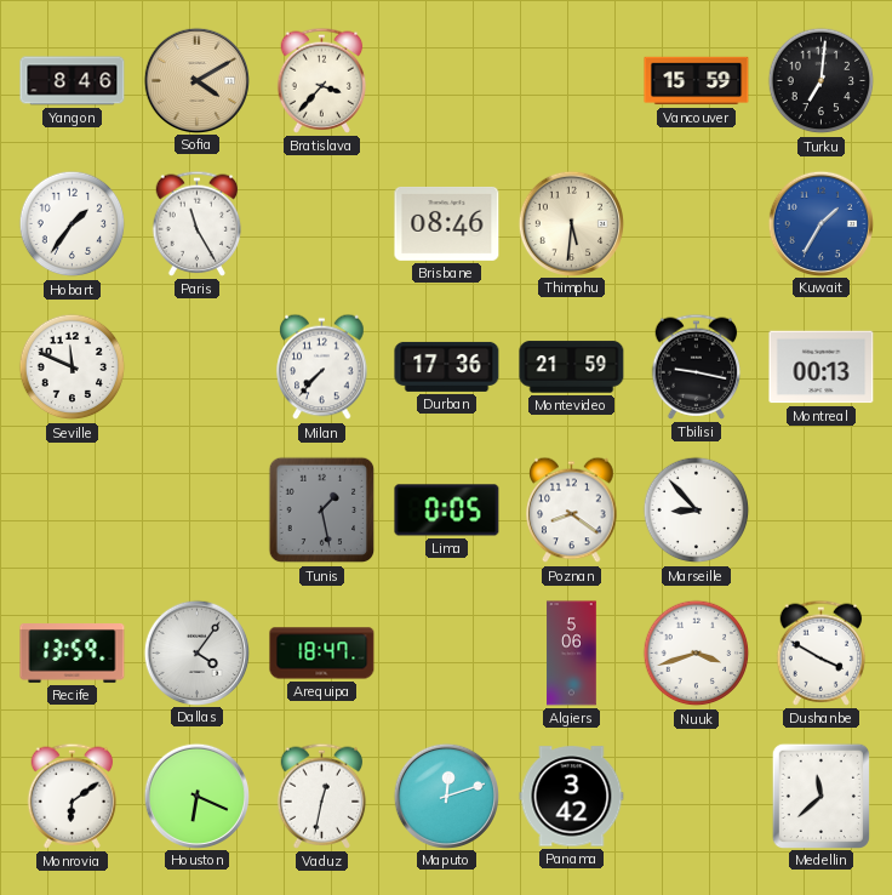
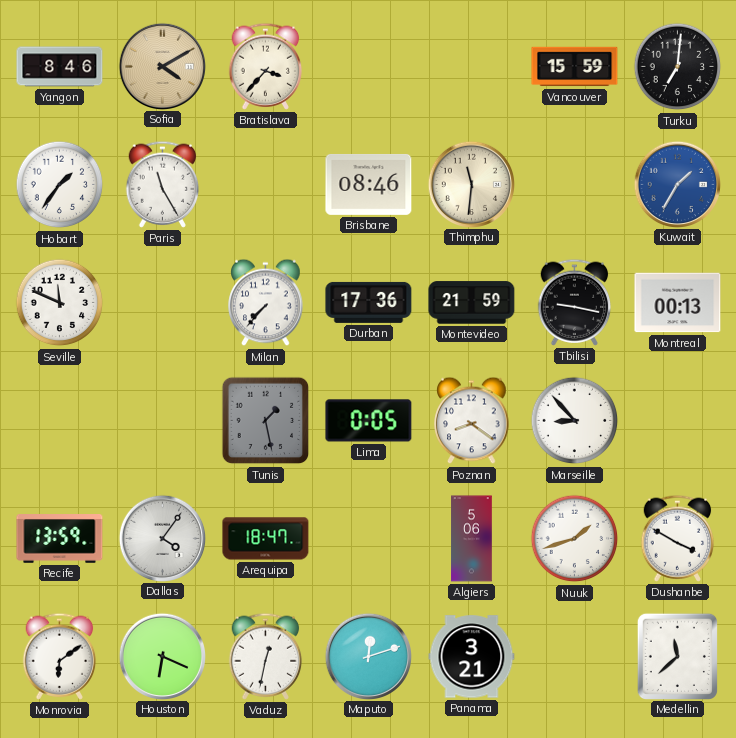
Thimphu: 5:31 -> 11:31
Nuuk: 3:42 -> 1:42
Panama: 3:42 -> 3:21
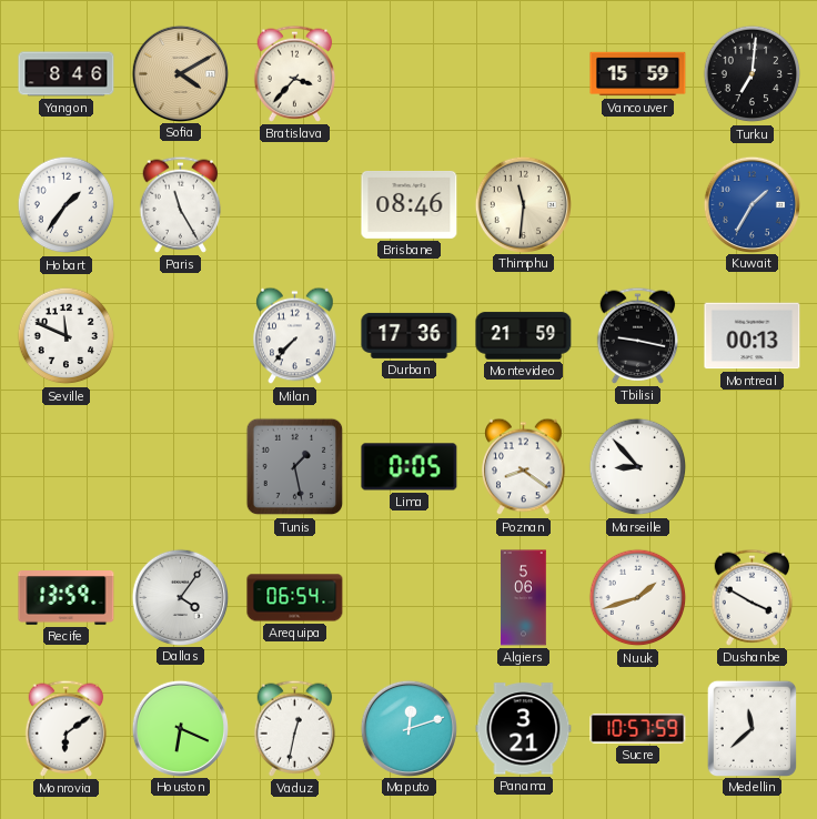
Arequipa: 18:47 -> 06:54
Sucre: none -> 10:57
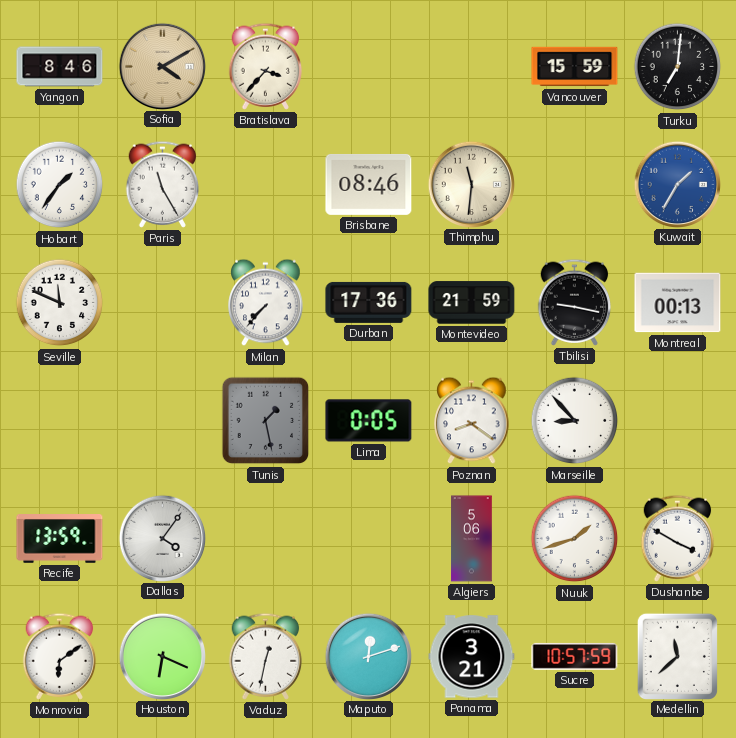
Arequipa: 06:54 -> none
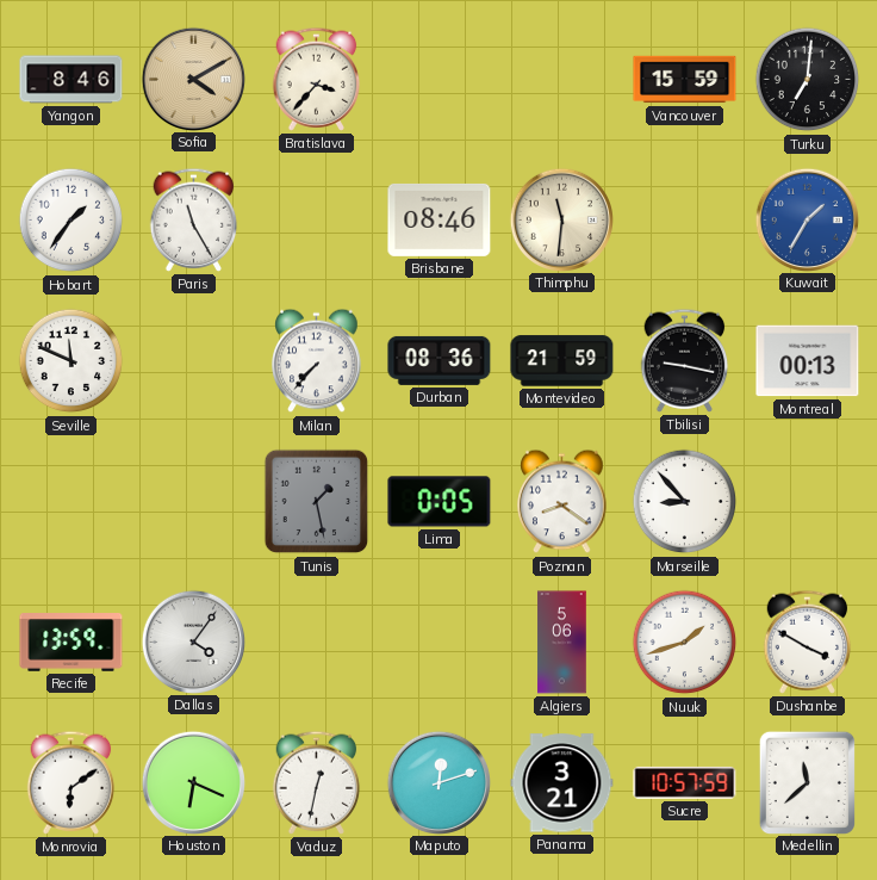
Durban: 17:36 -> 08:36
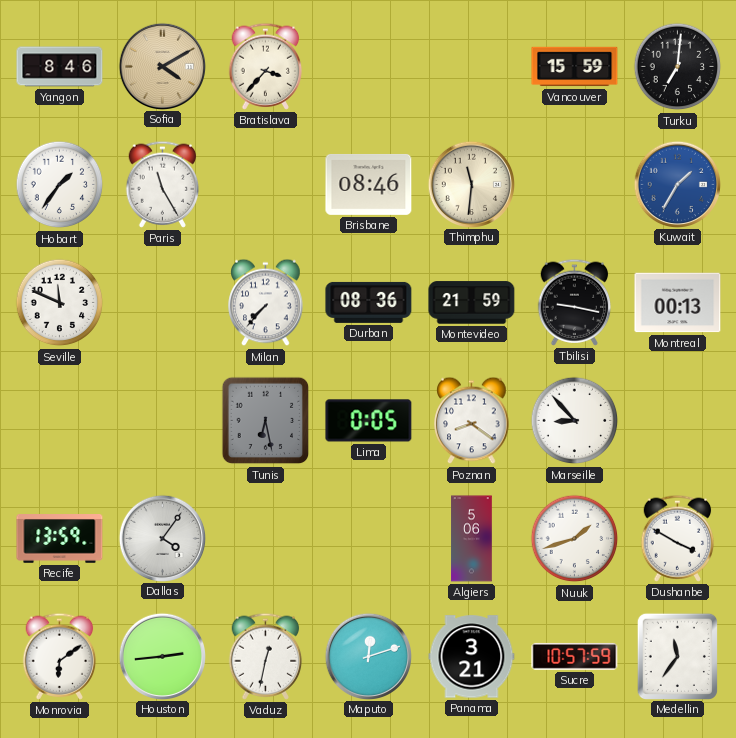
Tunis: 1:28 -> 6:28
Houston: 6:19 -> 2:44
Medellin: 11:38 -> 11:36
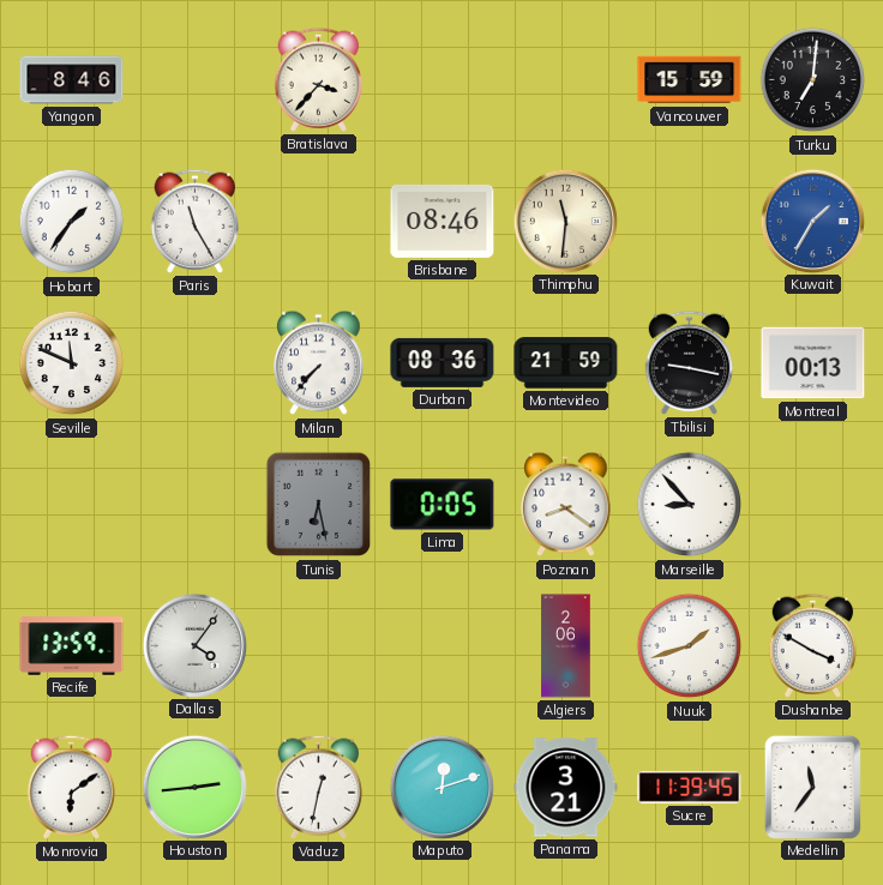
Sofia: 4:10 -> none
Algiers: 5:06 -> 2:06
Sucre: 10:57 -> 11:39
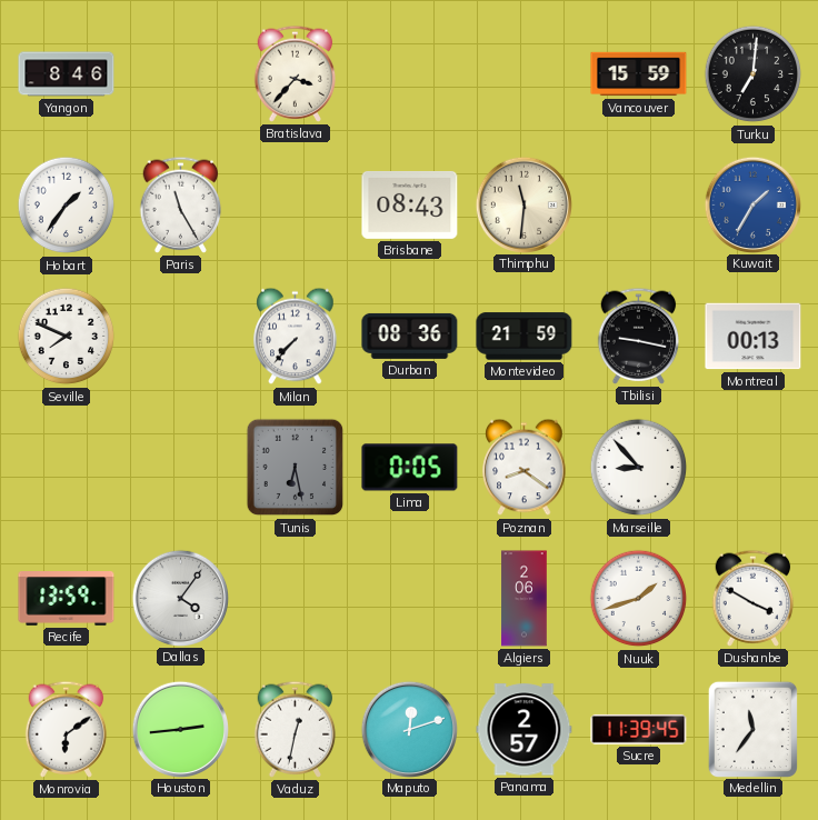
Brisbane: 08:46 -> 08:43
Seville: 11:49 -> 7:49
Panama: 3:21 -> 2:57
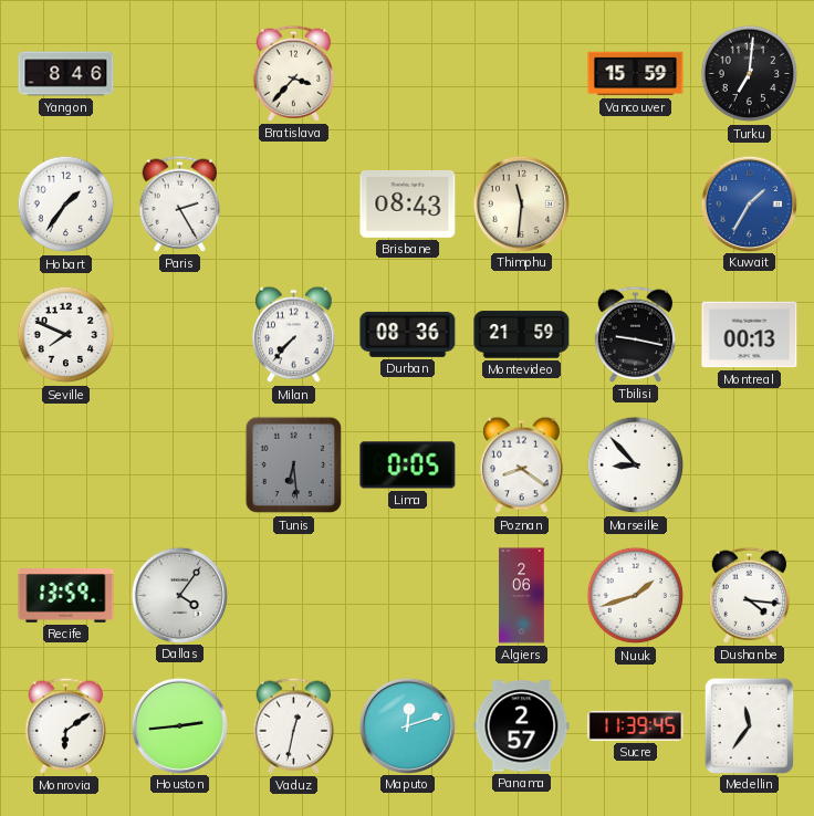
Paris: 11:25 -> 2:25
Tunis: 6:28 -> 6:29
Dushanbe: 3:50 -> 4:16
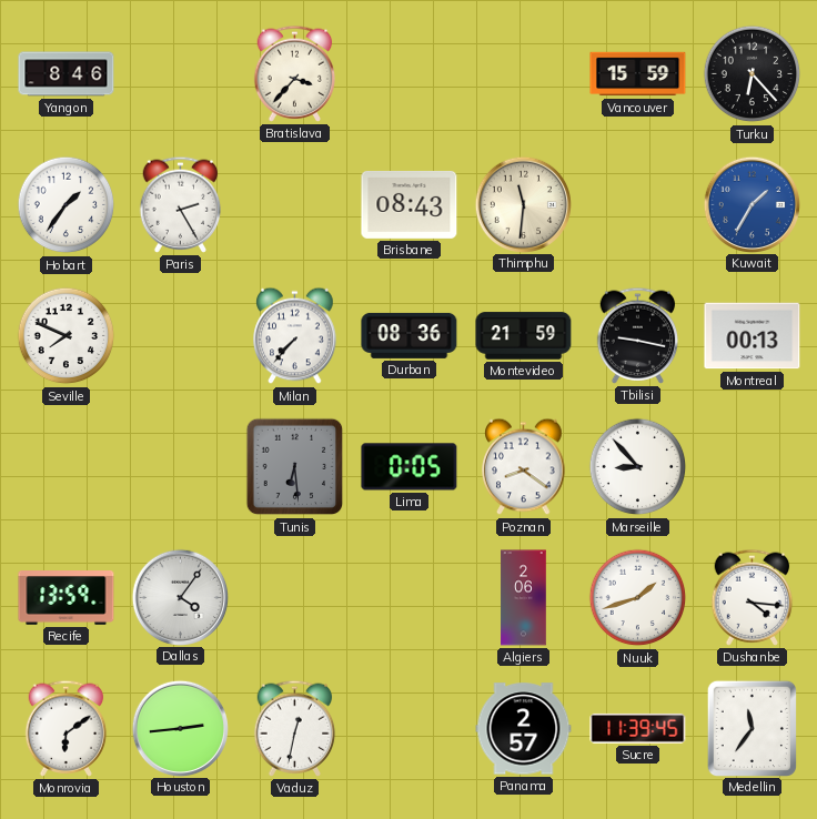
Turku: 7:01 -> 6:23
Maputo: 12:12 -> none
